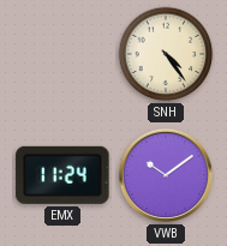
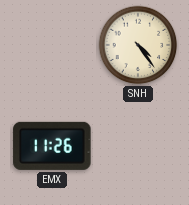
EMX: 11:24 -> 11:26
VWB: 10:09 -> none
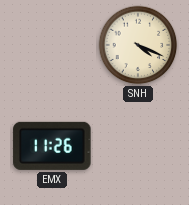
SNH: 4:24 -> 4:19
